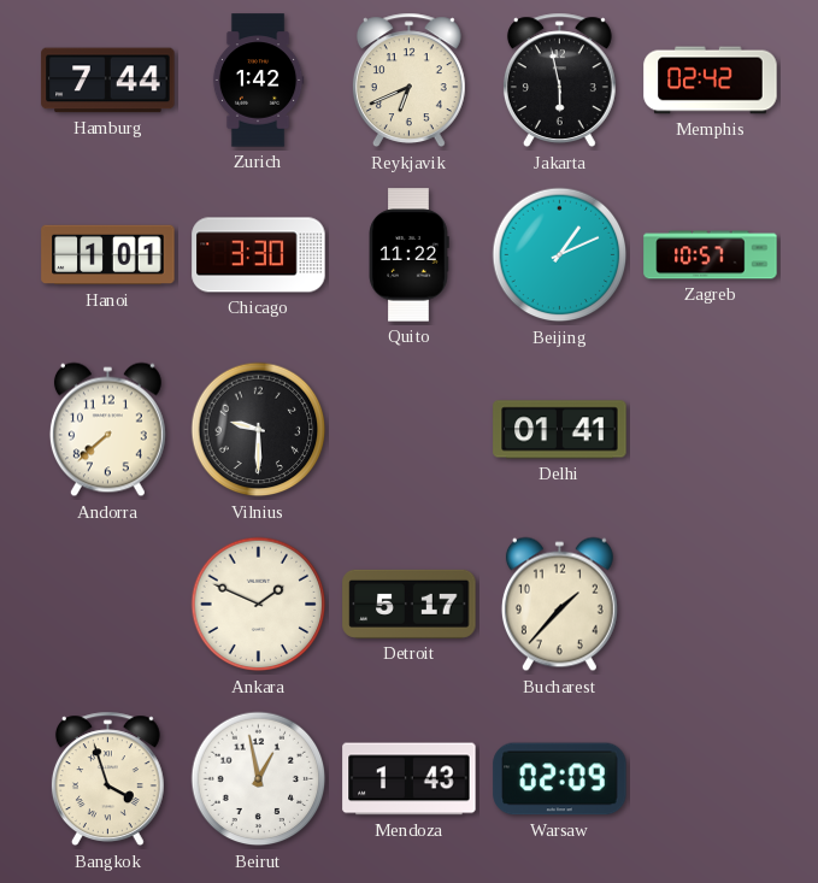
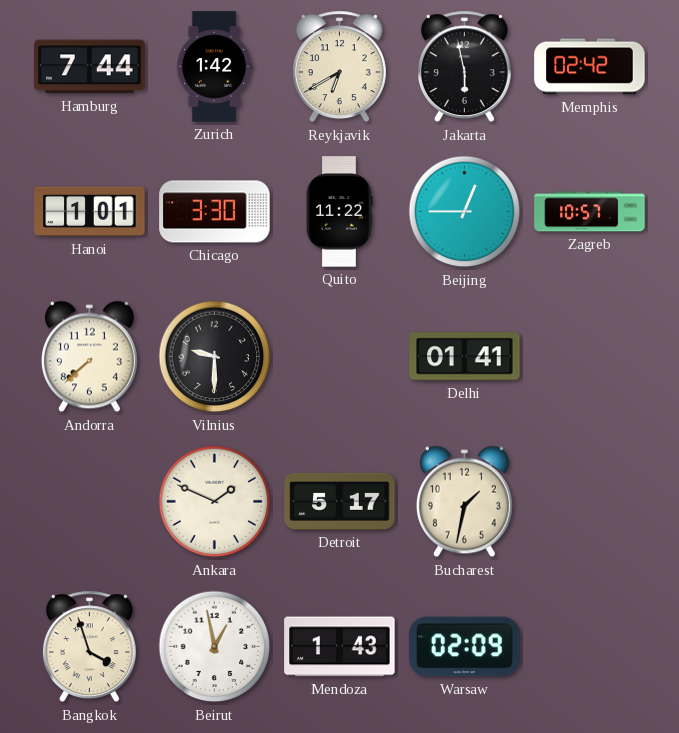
Reykjavik: 6:41 -> 6:40
Beijing: 1:11 -> 12:45
Bucharest: 1:37 -> 1:32
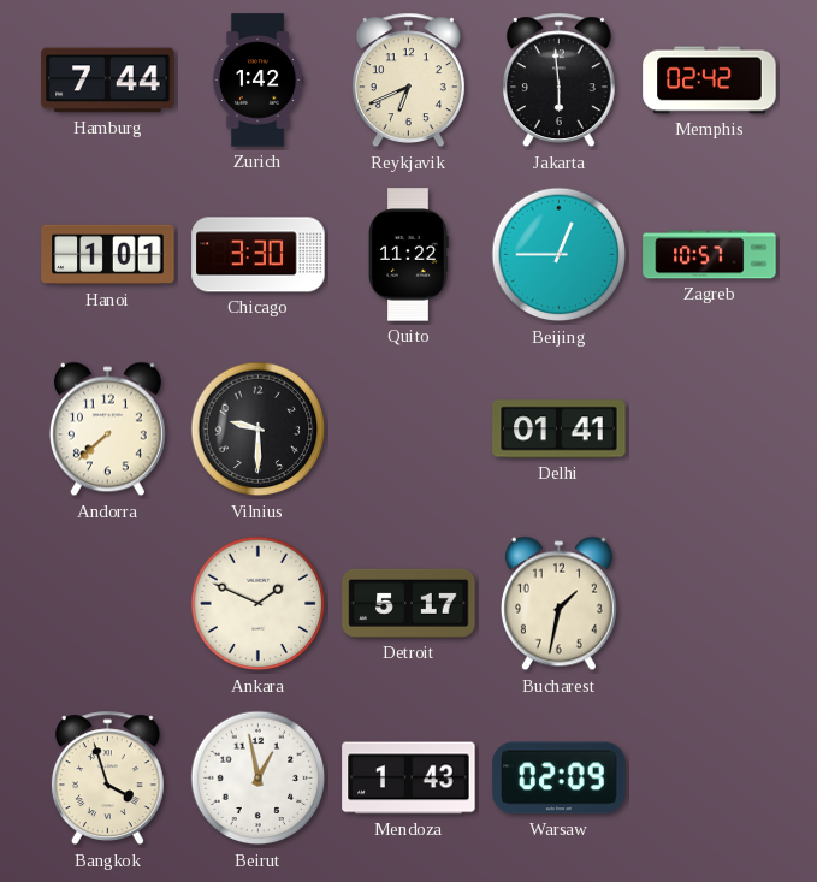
Reykjavik: 6:40 -> 6:41
Jakarta: 5:58 -> 5:59
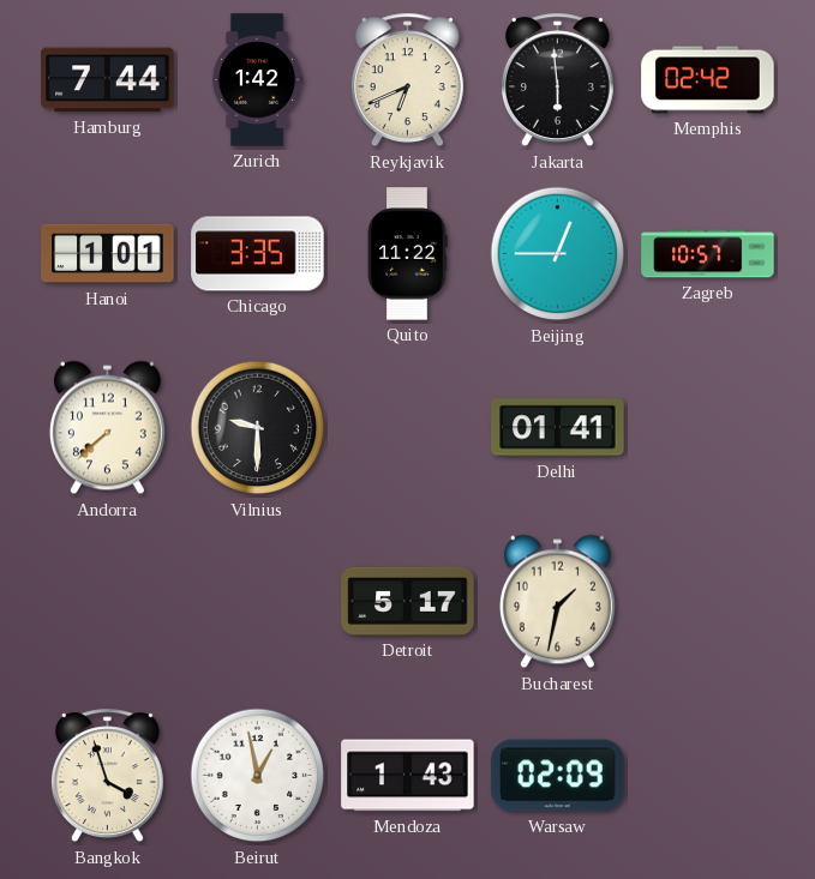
Chicago: 3:30 -> 3:35
Ankara: 1:49 -> none
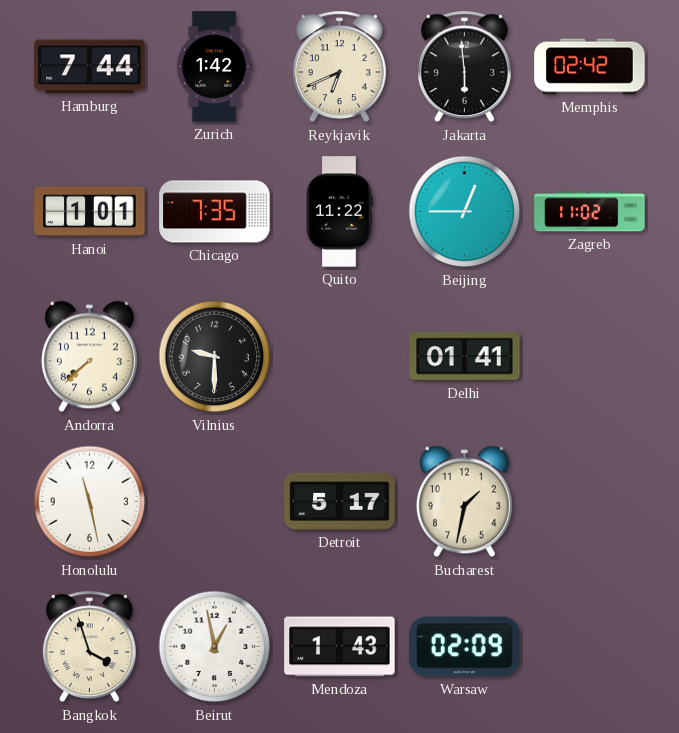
Chicago: 3:35 -> 7:35
Zagreb: 10:57 -> 11:02
Honolulu: none -> 11:28
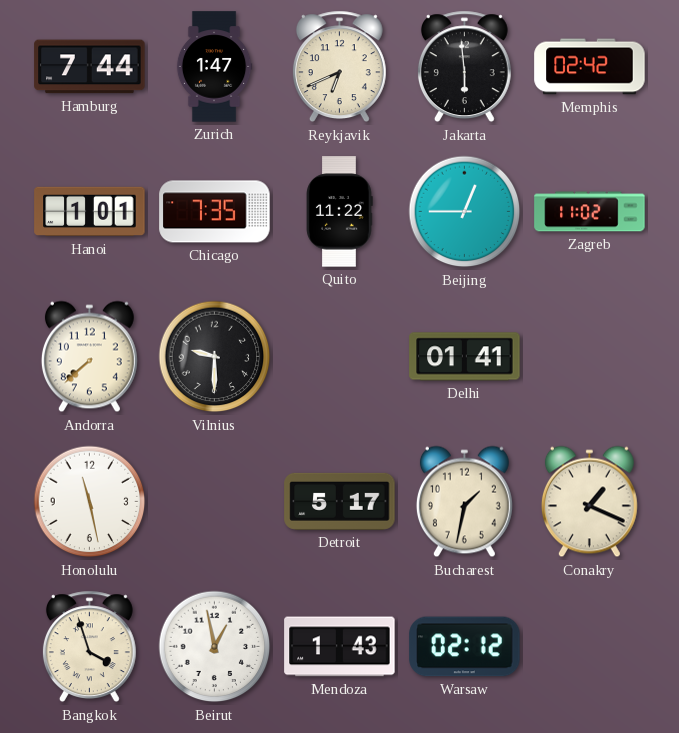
Zurich: 1:42 -> 1:47
Conakry: none -> 1:19
Warsaw: 02:09 -> 02:12
